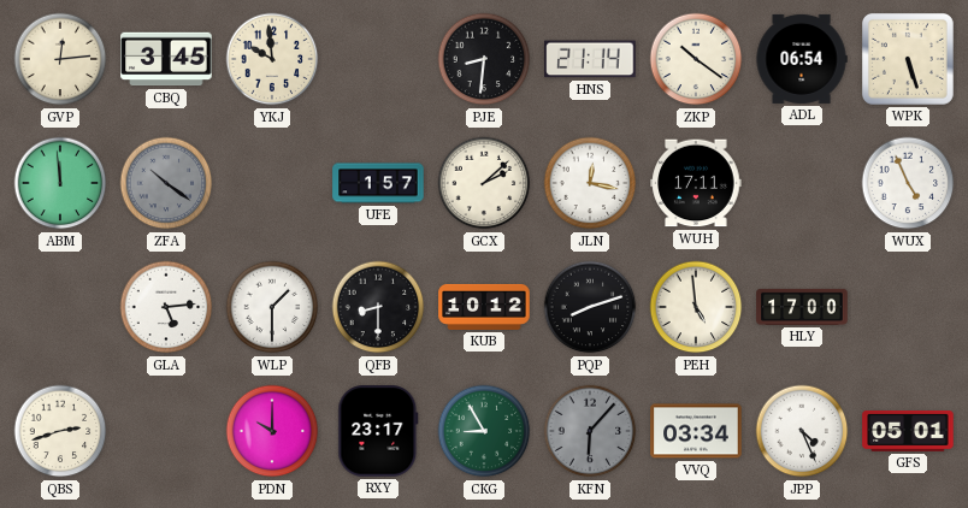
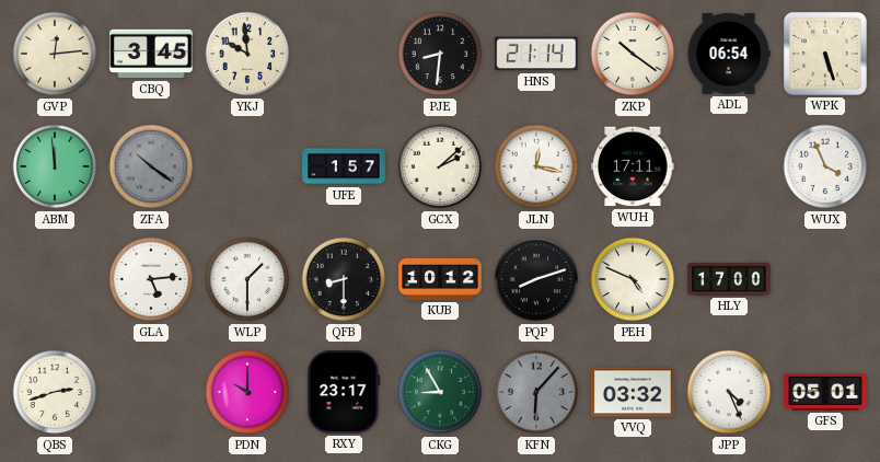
WUX: 4:56 -> 3:56
PEH: 4:59 -> 4:49
VVQ: 03:34 -> 03:32
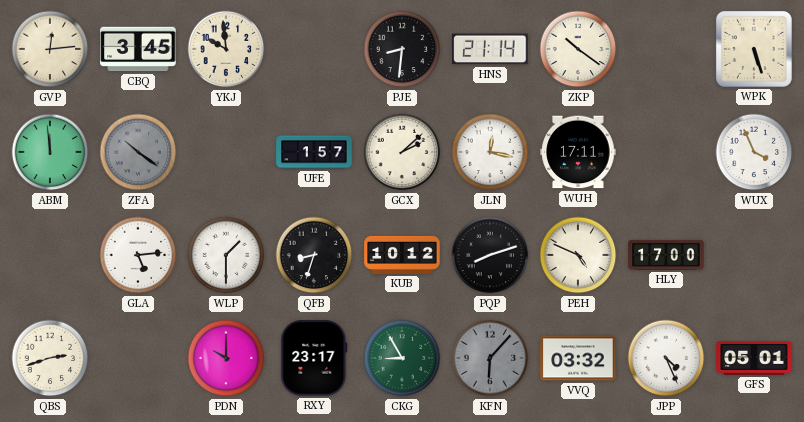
ADL: 06:54 -> none
QFB: 8:30 -> 8:33
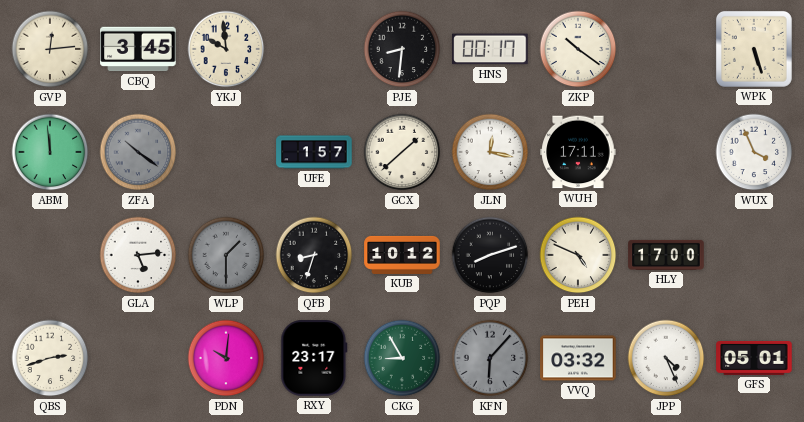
HNS: 21:14 -> 00:17
GCX: 2:08 -> 1:38
WLP dial: white -> grey
PDN: 10:00 -> 10:01
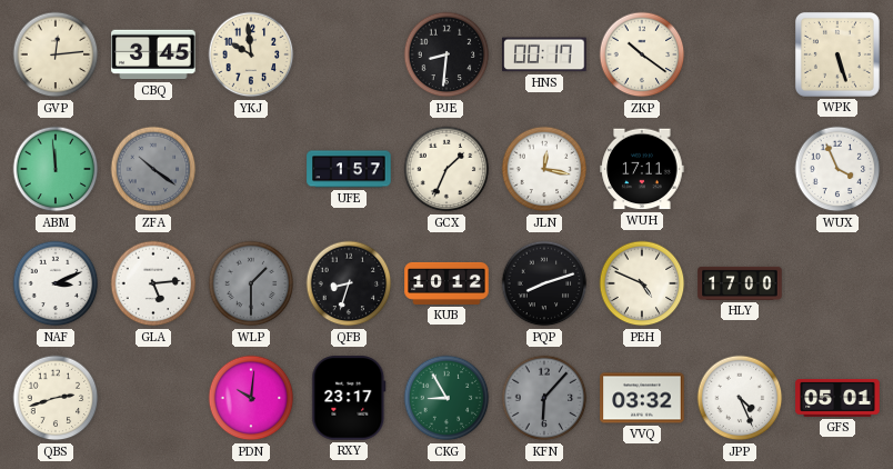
GCX: 1:38 -> 1:34
NAF: none -> 3:11
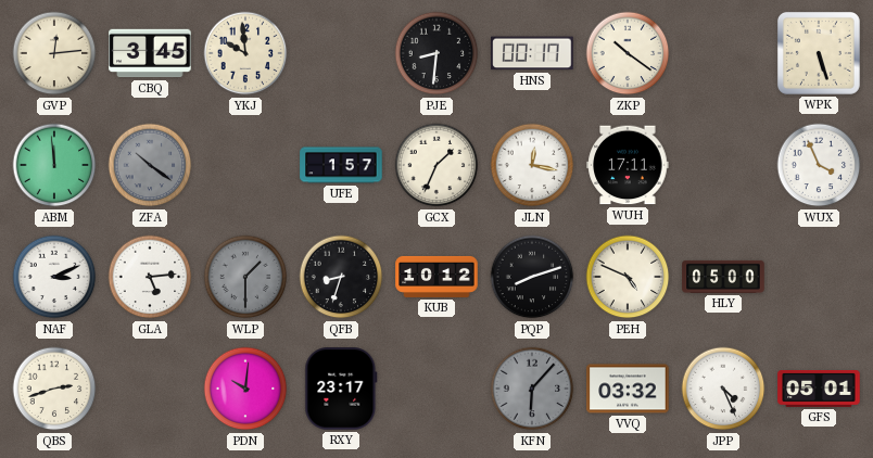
HLY: 17:00 -> 05:00
CKG: 8:55 -> none
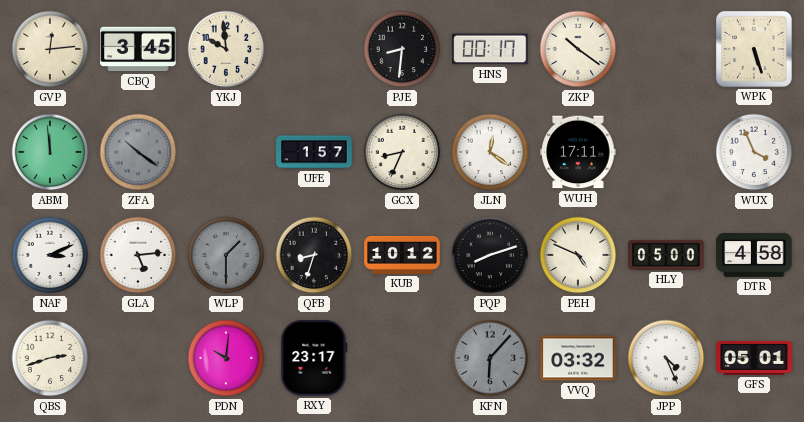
GCX: 1:34 -> 8:34
JLN: 12:17 -> 12:21
DTR: none -> 4:58
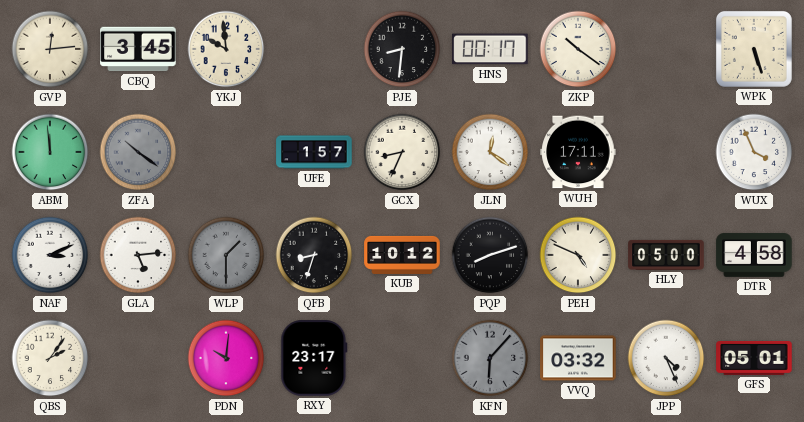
QBS: 2:42 -> 2:06
